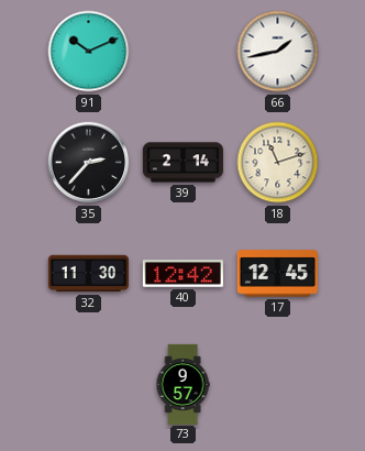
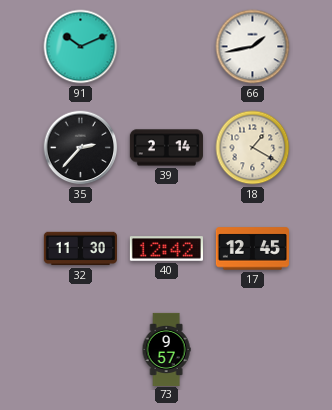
18: 11:12 -> 1:20
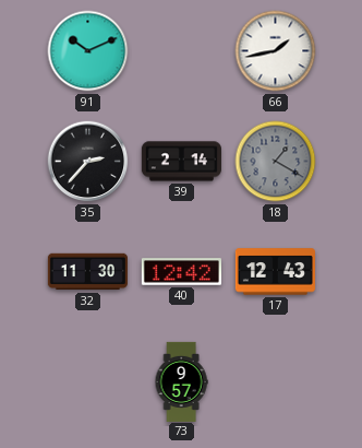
18 dial: cream -> grey
17: 12:45 -> 12:43
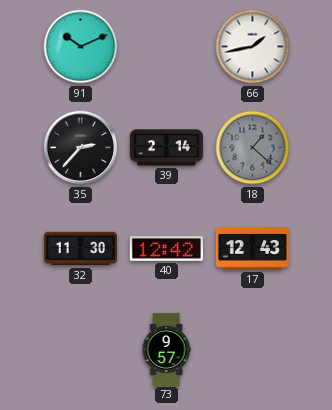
18: 1:20 -> 1:22
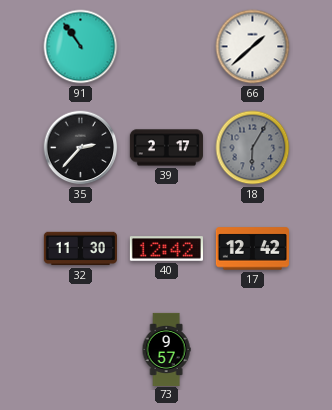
91: 10:11 -> 10:54
66: 1:43 -> 1:38
39: 2:14 -> 2:17
18: 1:22 -> 6:05
17: 12:43 -> 12:42
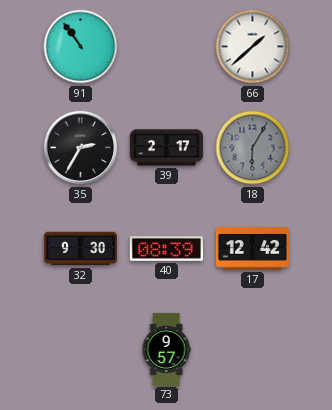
35: 2:37 -> 2:35
32: 11:30 -> 9:30
40: 12:42 -> 08:39
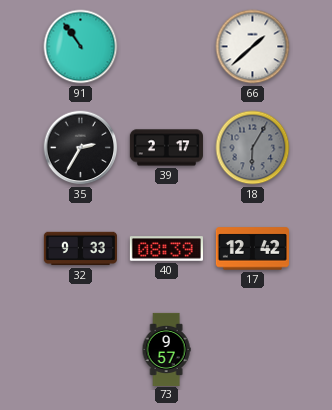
32: 9:30 -> 9:33
